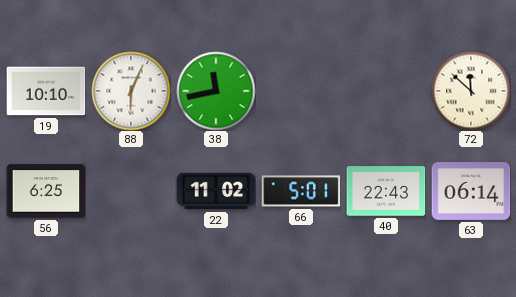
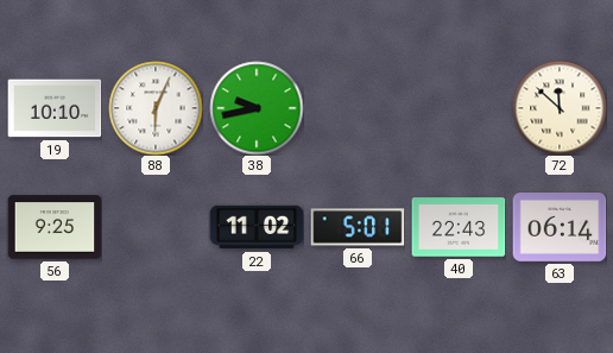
38: 11:43 -> 9:43
56: 6:25 -> 9:25
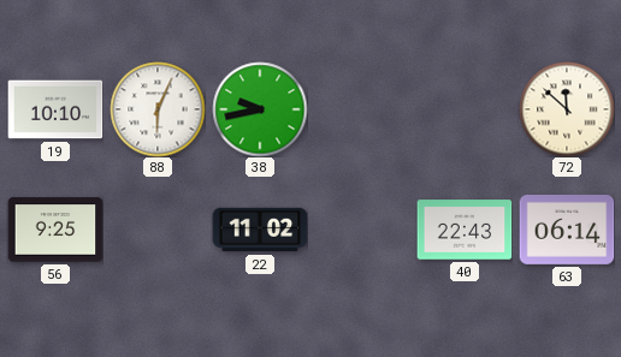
66: 5:01 -> none
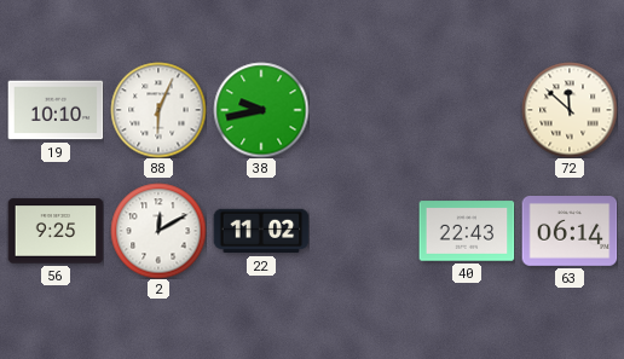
2: none -> 12:10
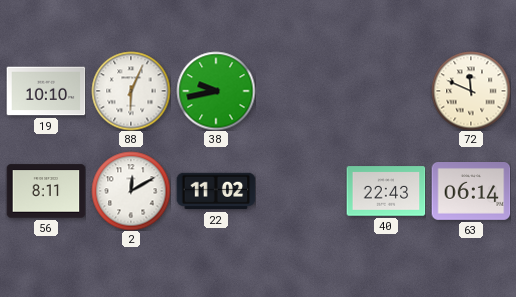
72: 11:52 -> 11:49
56: 9:25 -> 8:11
